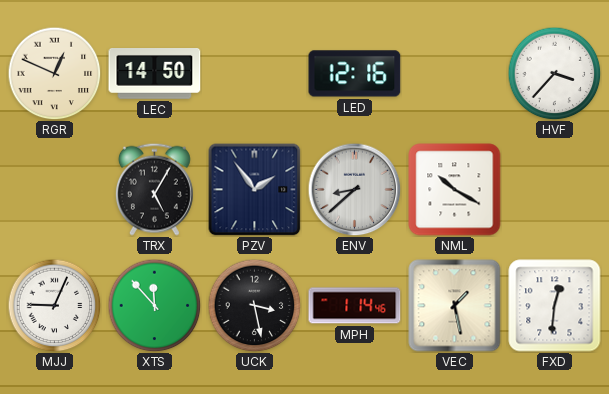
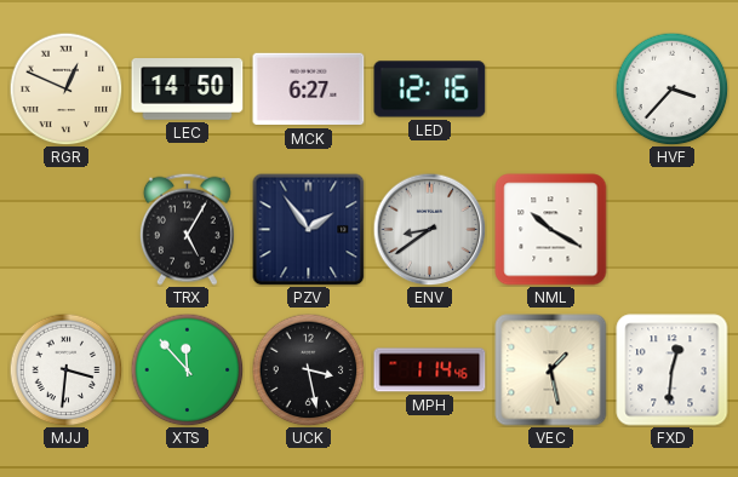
MCK: none -> 6:27
ENV: 8:38 -> 8:39
MJJ: 9:04 -> 3:31
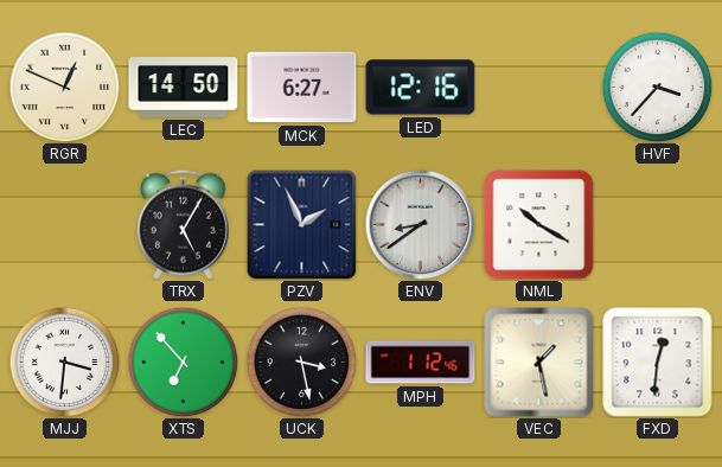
PZV: 1:54 -> 1:56
XTS: 11:53 -> 6:53
MPH: 1:14 -> 1:12
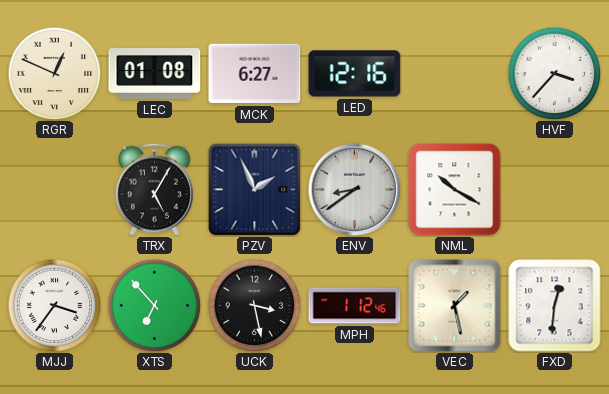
LEC: 14:50 -> 01:08
MJJ: 3:31 -> 3:36
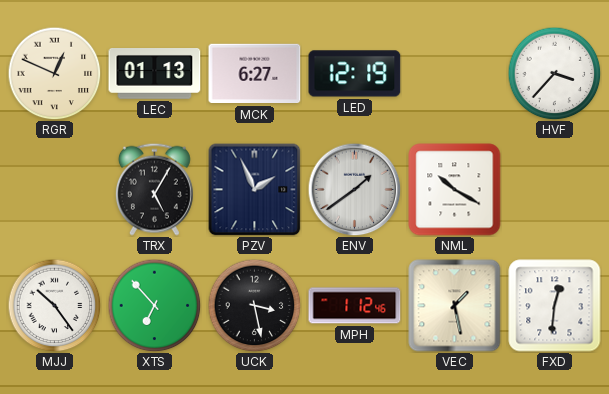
LEC: 01:08 -> 01:13
LED: 12:16 -> 12:19
ENV: 8:39 -> 1:39
MJJ: 3:36 -> 10:24
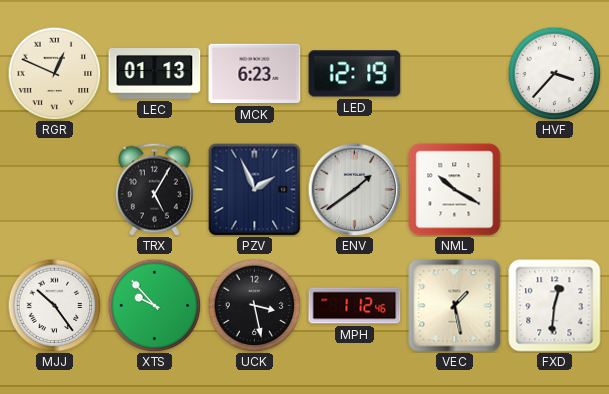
MCK: 6:27 -> 6:23
XTS: 6:53 -> 9:53
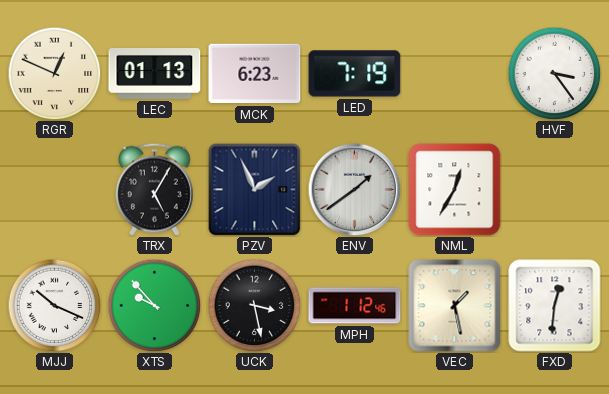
LED: 12:19 -> 7:19
HVF: 3:37 -> 3:24
NML: 10:20 -> 12:35
MJJ: 10:24 -> 10:19
